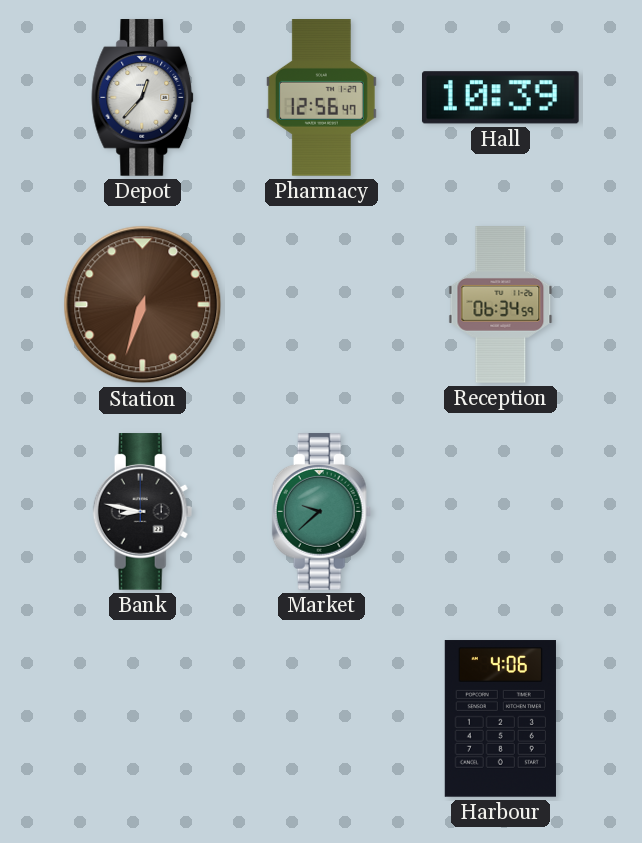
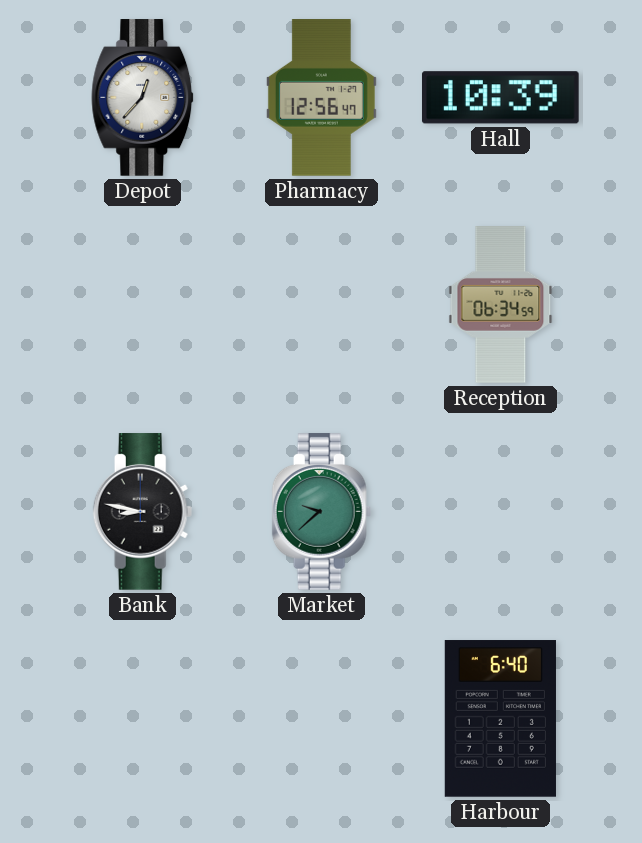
Station: 6:33 -> none
Harbour: 4:06 -> 6:40
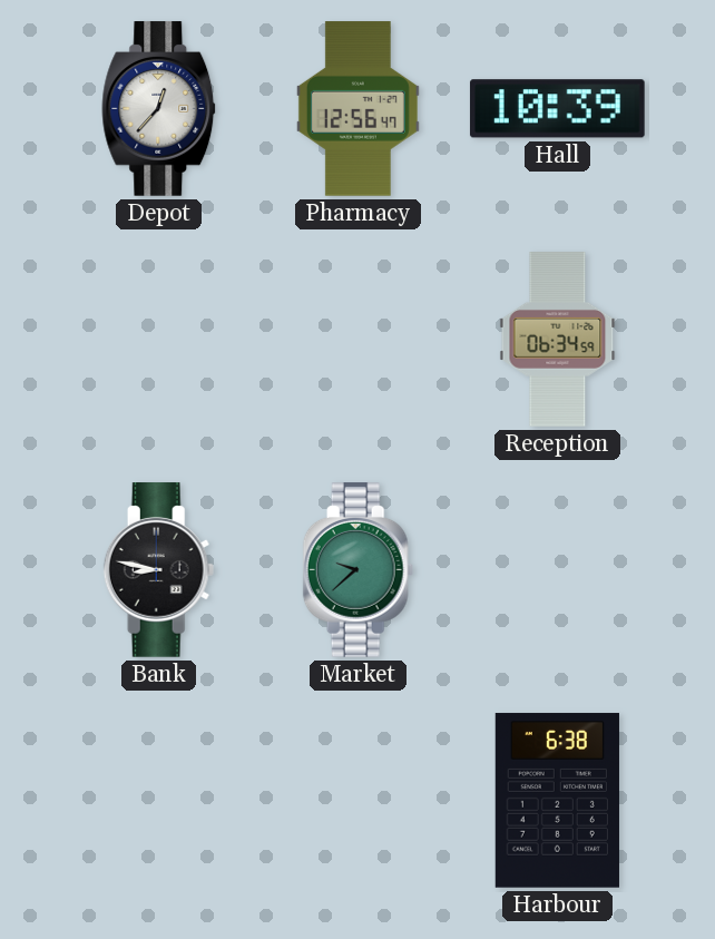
Harbour: 6:40 -> 6:38
